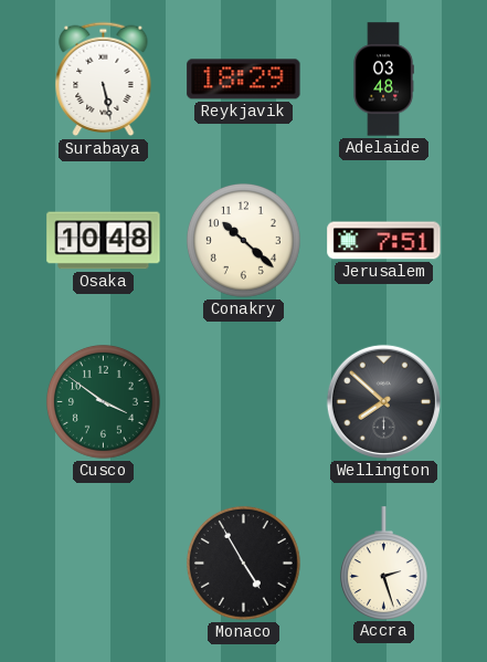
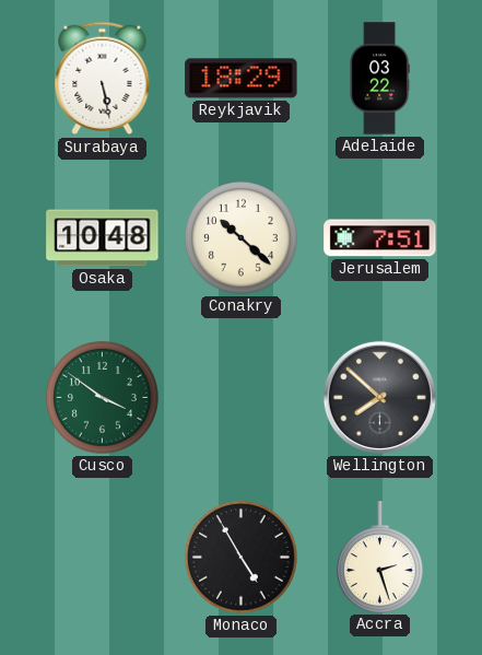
Adelaide: 03:48 -> 03:22
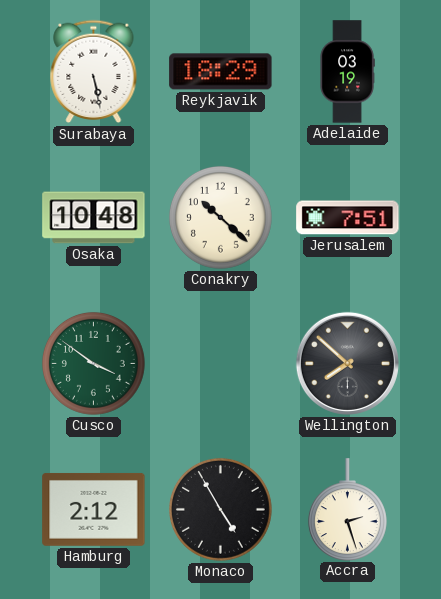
Adelaide: 03:22 -> 03:19
Hamburg: none -> 2:12
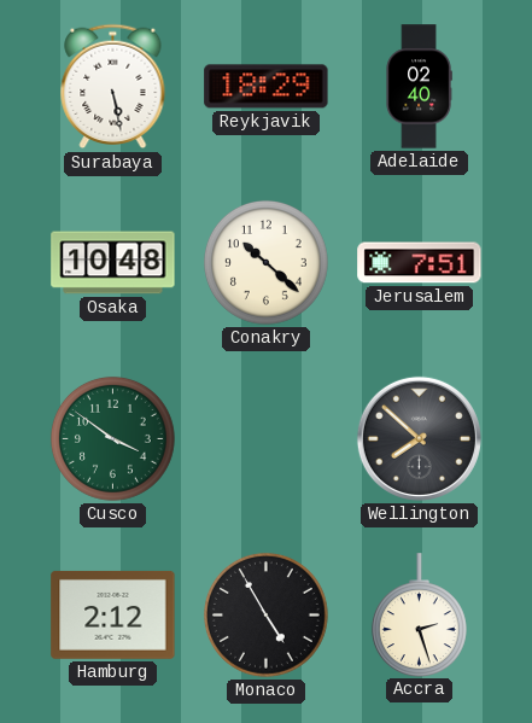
Adelaide: 03:19 -> 02:40
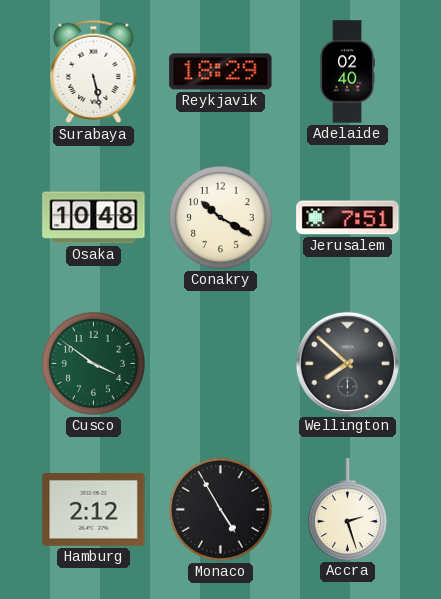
Conakry: 10:22 -> 10:20
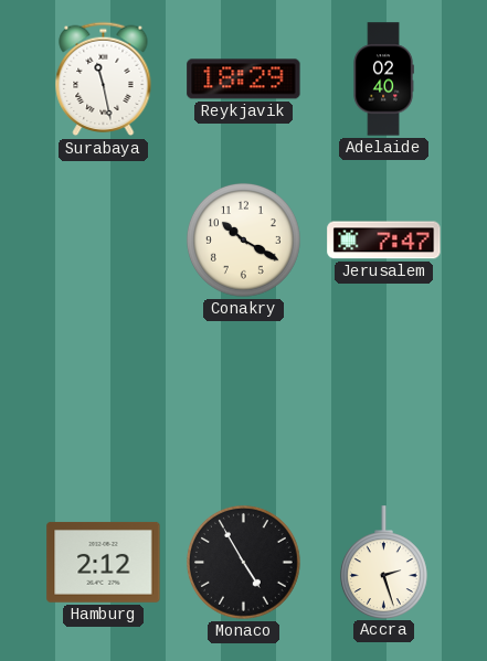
Surabaya: 5:28 -> 11:28
Osaka: 10:48 -> none
Jerusalem: 7:51 -> 7:47
Cusco: 3:51 -> none
Wellington: 7:52 -> none
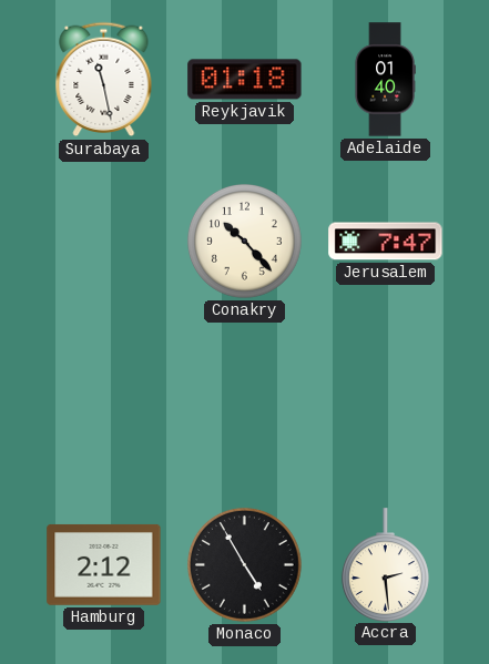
Reykjavik: 18:29 -> 01:18
Adelaide: 02:40 -> 01:40
Conakry: 10:20 -> 10:23
Accra: 2:27 -> 2:29
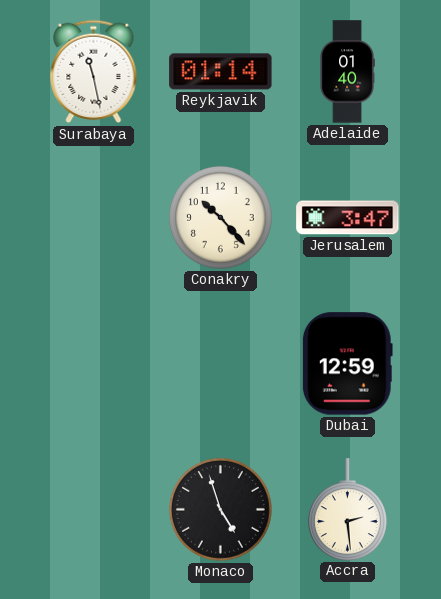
Reykjavik: 01:18 -> 01:14
Jerusalem: 7:47 -> 3:47
Dubai: none -> 12:59
Hamburg: 2:12 -> none
Monaco: 4:55 -> 4:57
